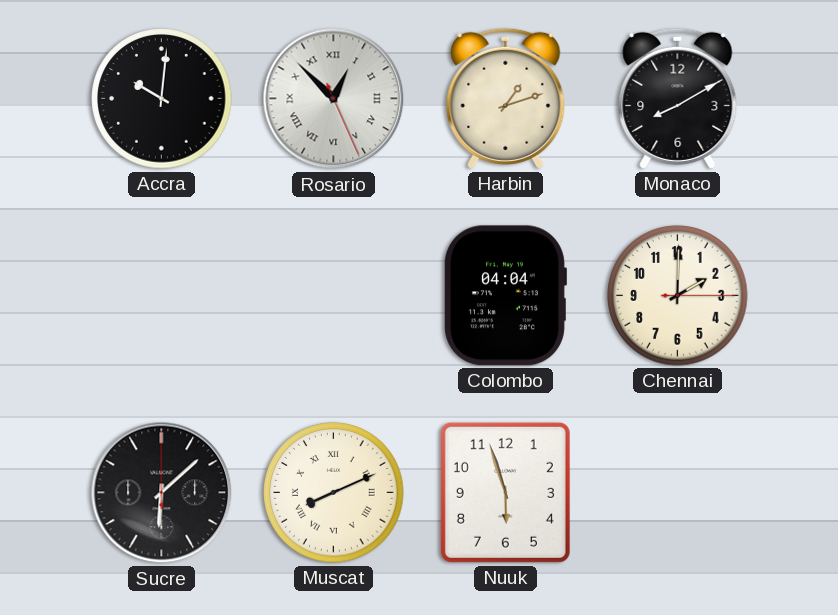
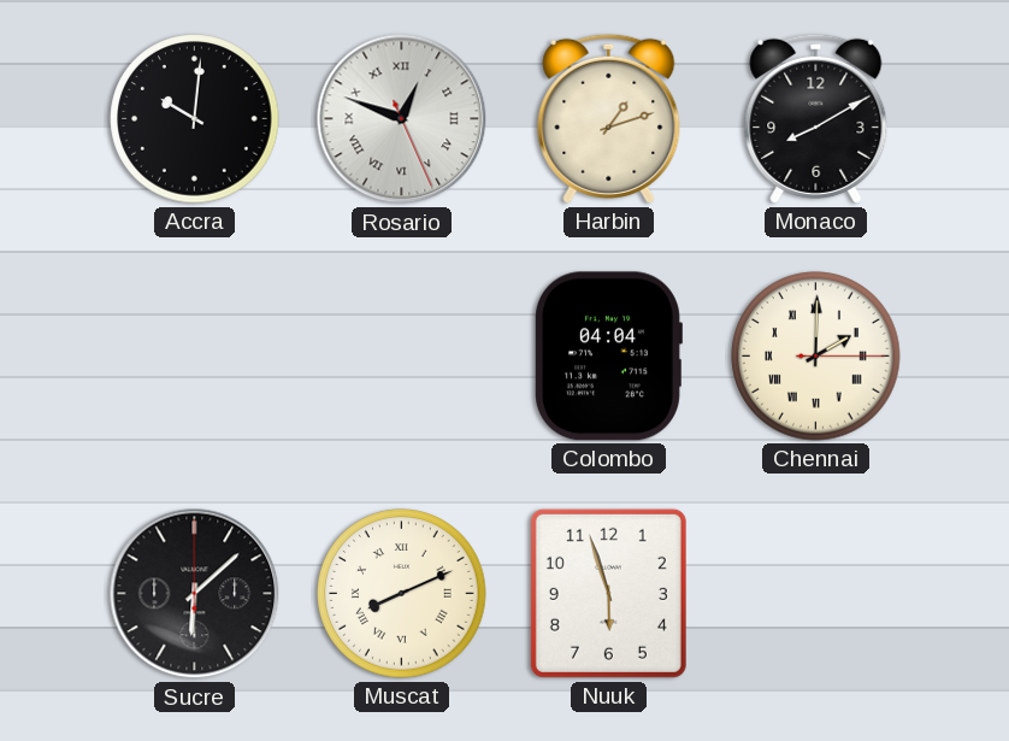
Rosario: 12:52 -> 12:48
Chennai numerals: Arabic -> Roman
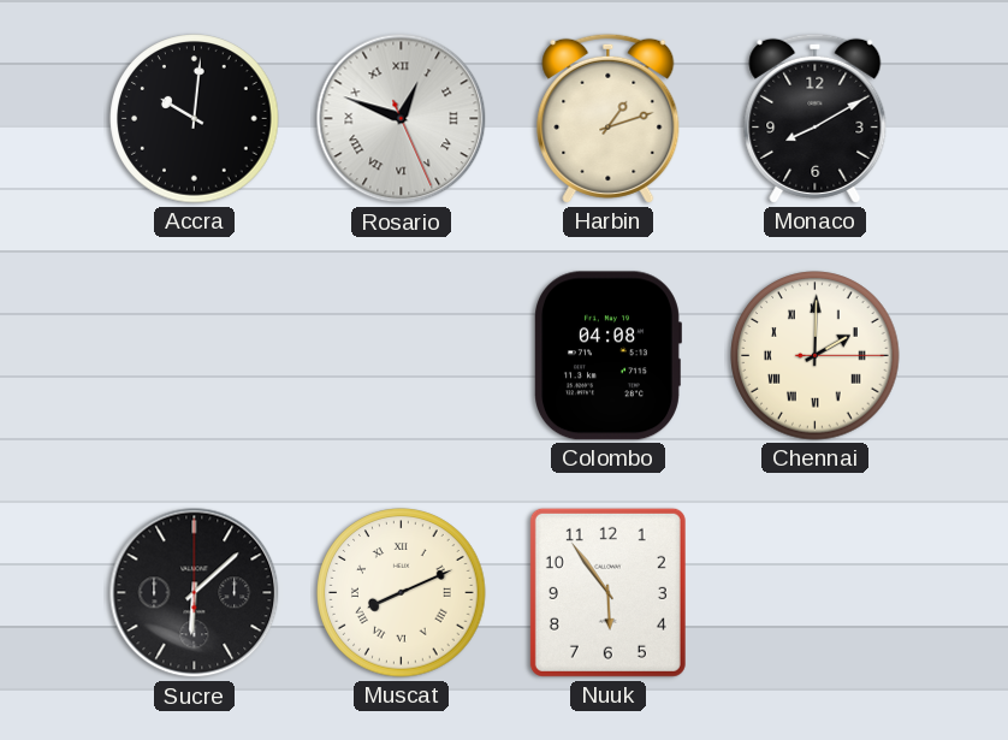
Colombo: 04:04 -> 04:08
Nuuk: 5:57 -> 5:54
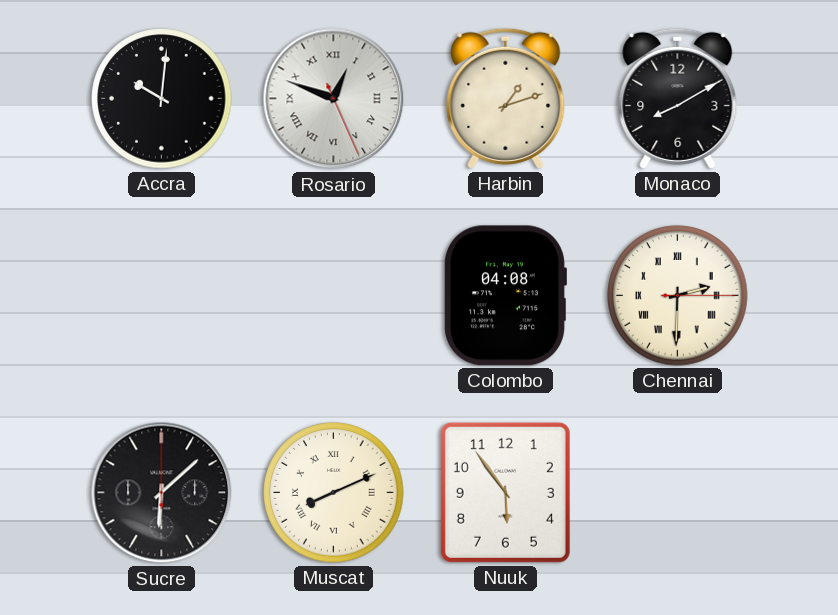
Chennai: 2:00 -> 2:30
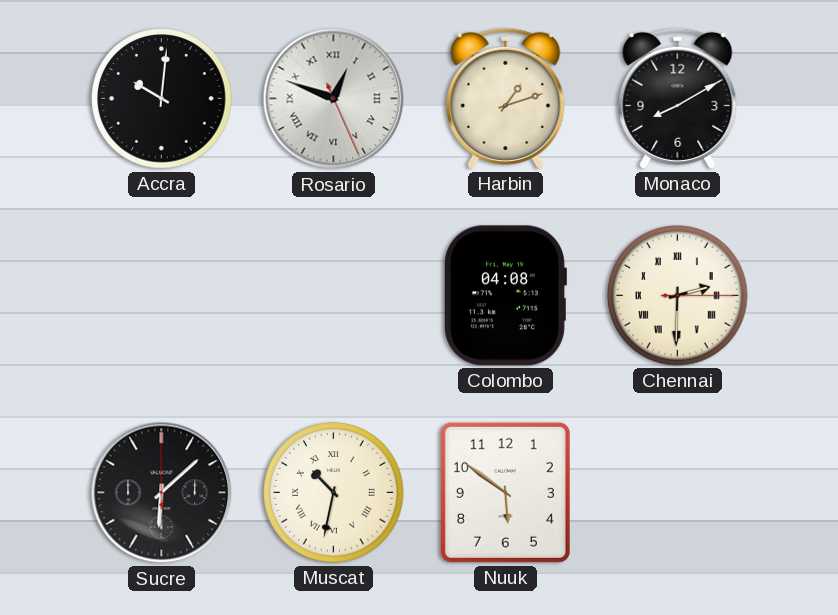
Muscat: 8:11 -> 10:32
Nuuk: 5:54 -> 5:51
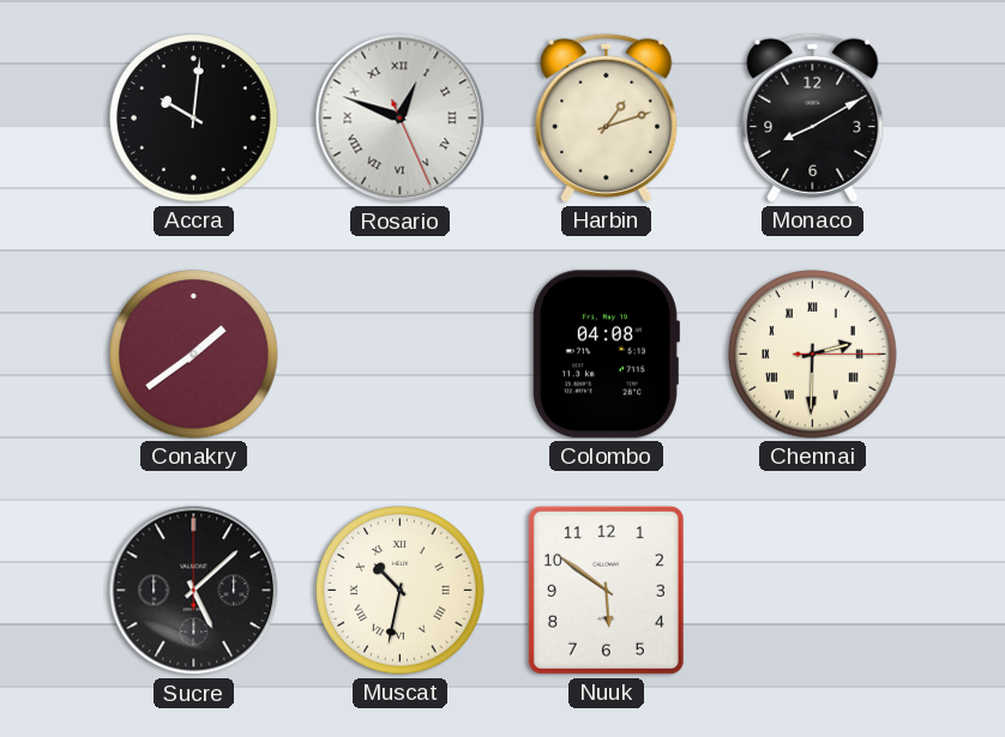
Conakry: none -> 1:39
Sucre: 6:08 -> 5:08
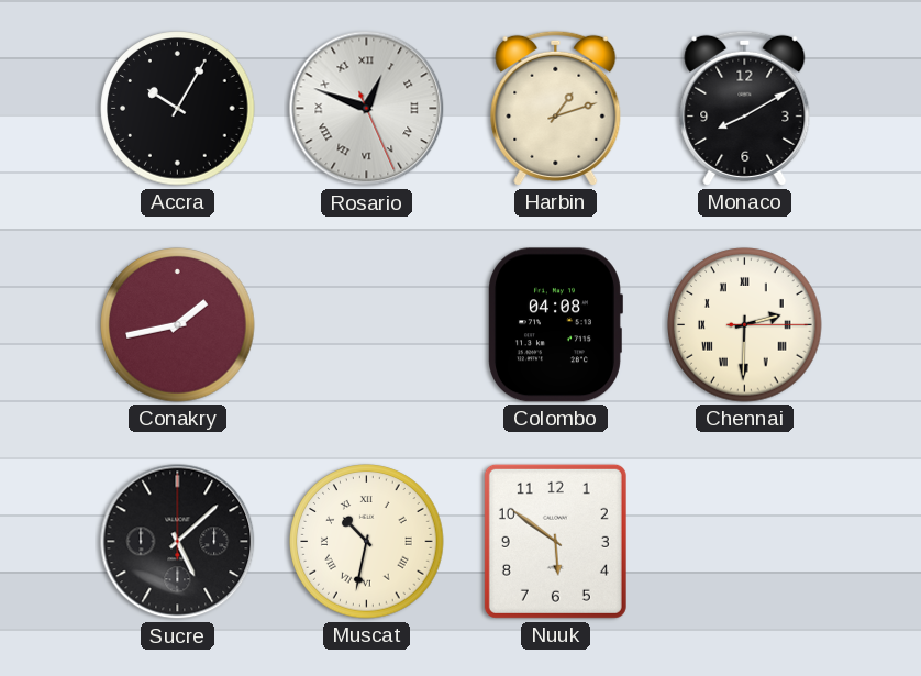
Accra: 10:01 -> 10:05
Conakry: 1:39 -> 1:43
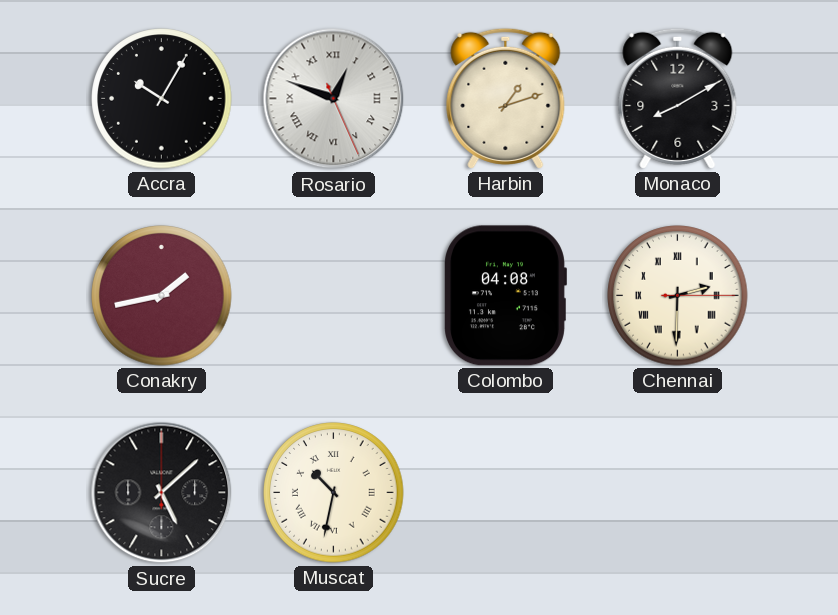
Nuuk: 5:51 -> none
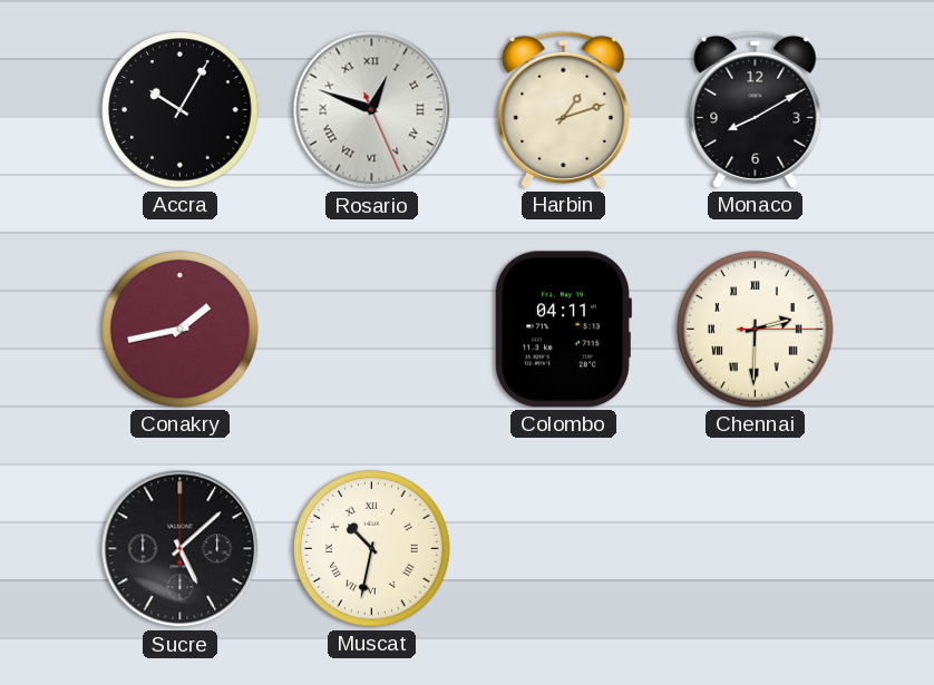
Colombo: 04:08 -> 04:11
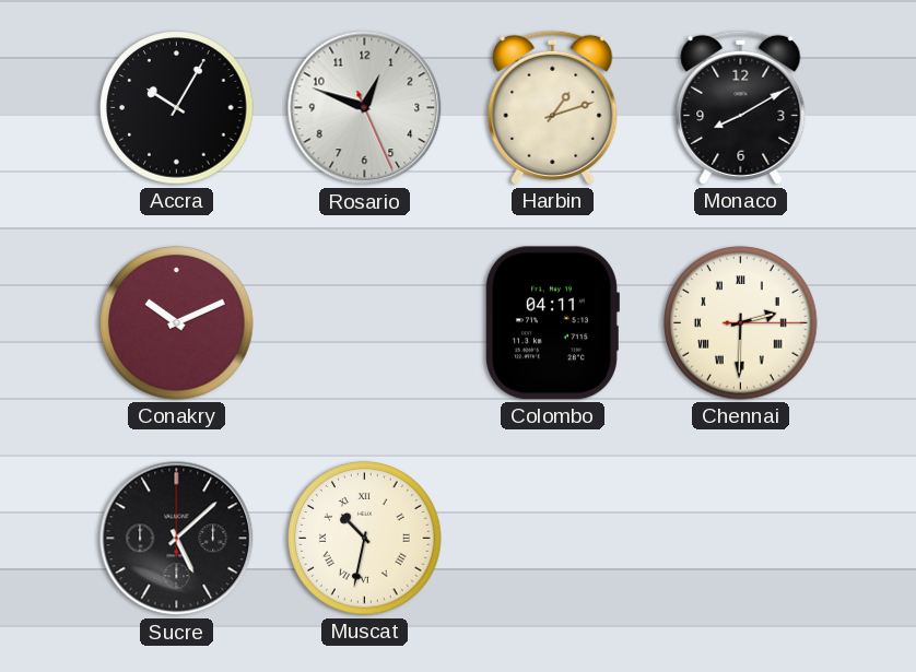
Rosario numerals: Roman -> Arabic
Conakry: 1:43 -> 10:11
